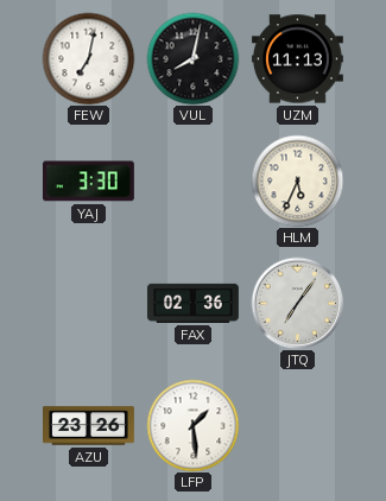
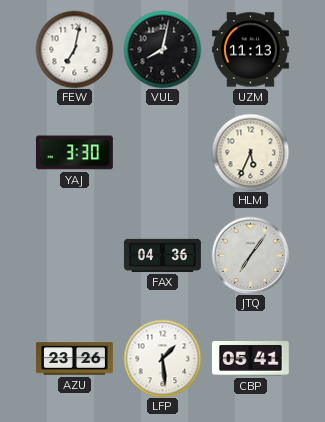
FAX: 02:36 -> 04:36
CBP: none -> 05:41
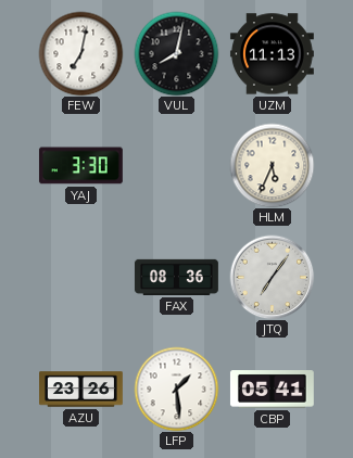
FAX: 04:36 -> 08:36
